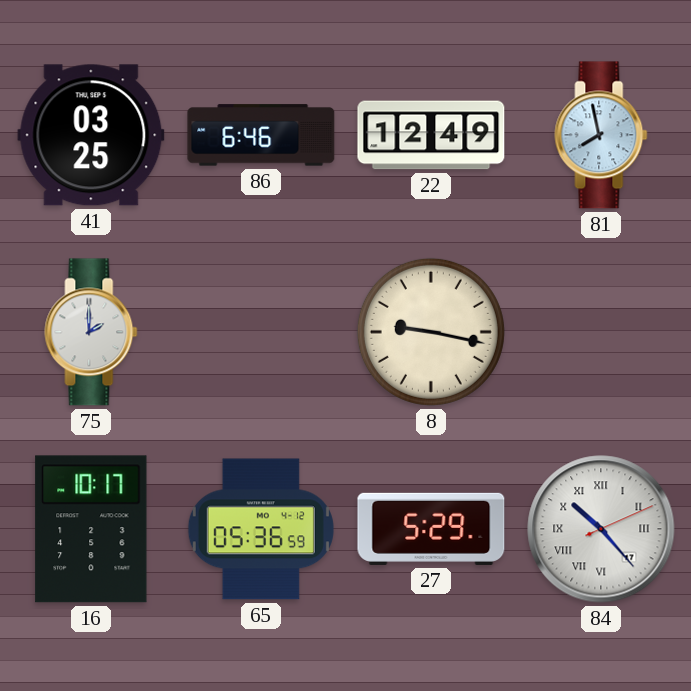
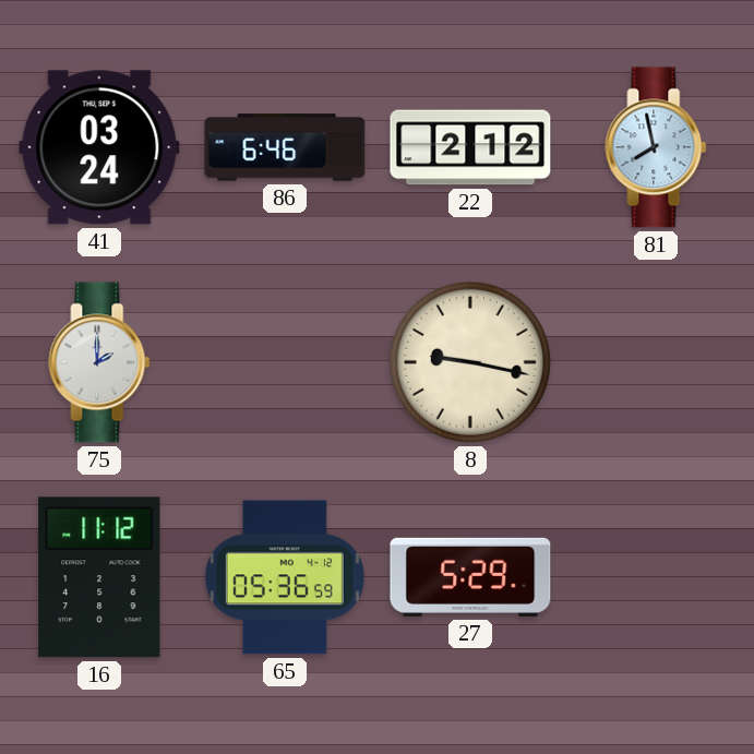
41: 03:25 -> 03:24
22: 12:49 -> 2:12
16: 10:17 -> 11:12
84: 10:23 -> none
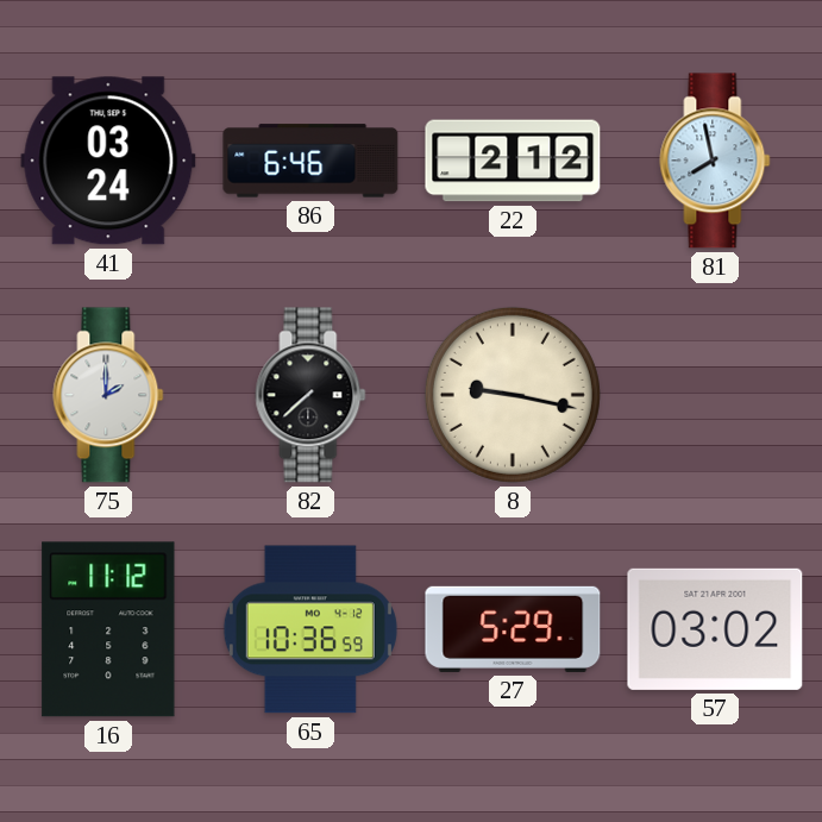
82: none -> 7:38
65: 05:36 -> 10:36
57: none -> 03:02
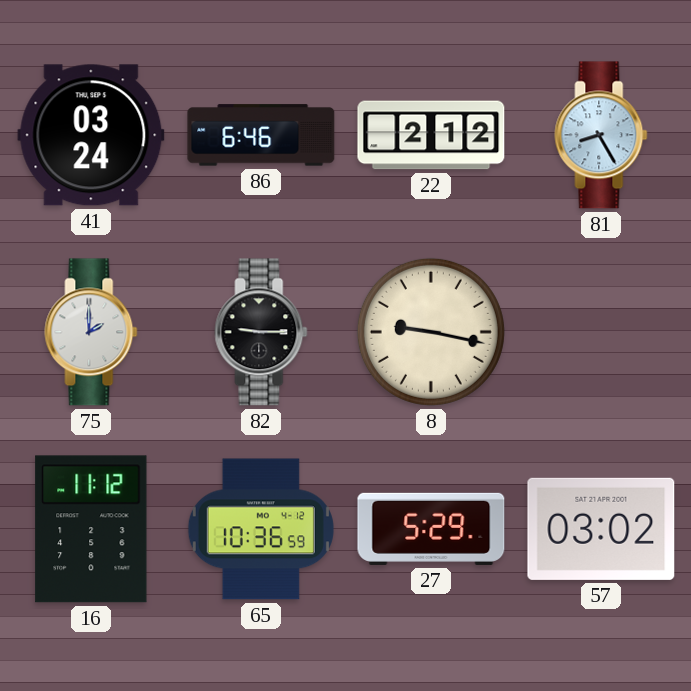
81: 7:58 -> 8:25
82: 7:38 -> 9:15
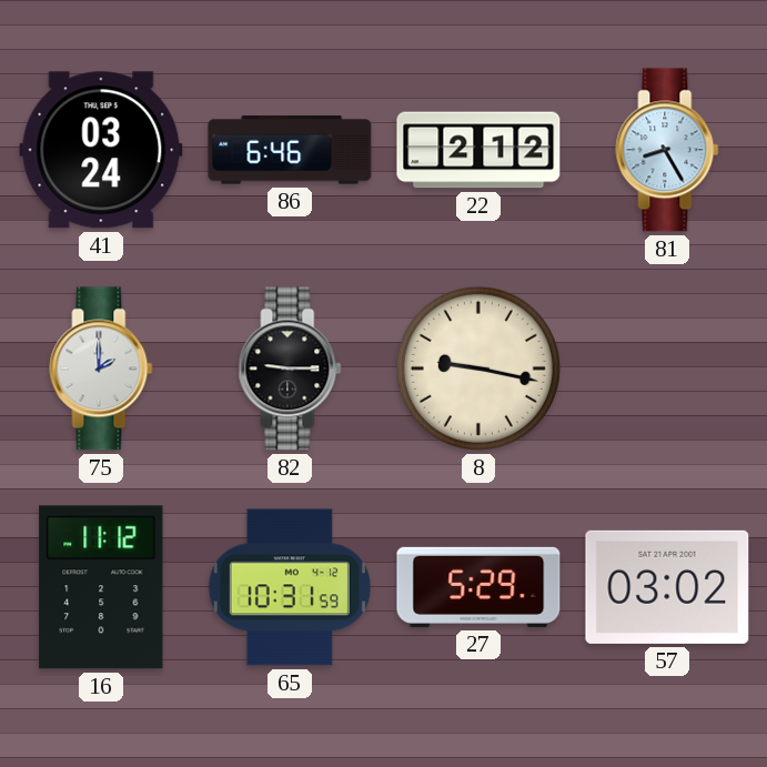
65: 10:36 -> 10:31
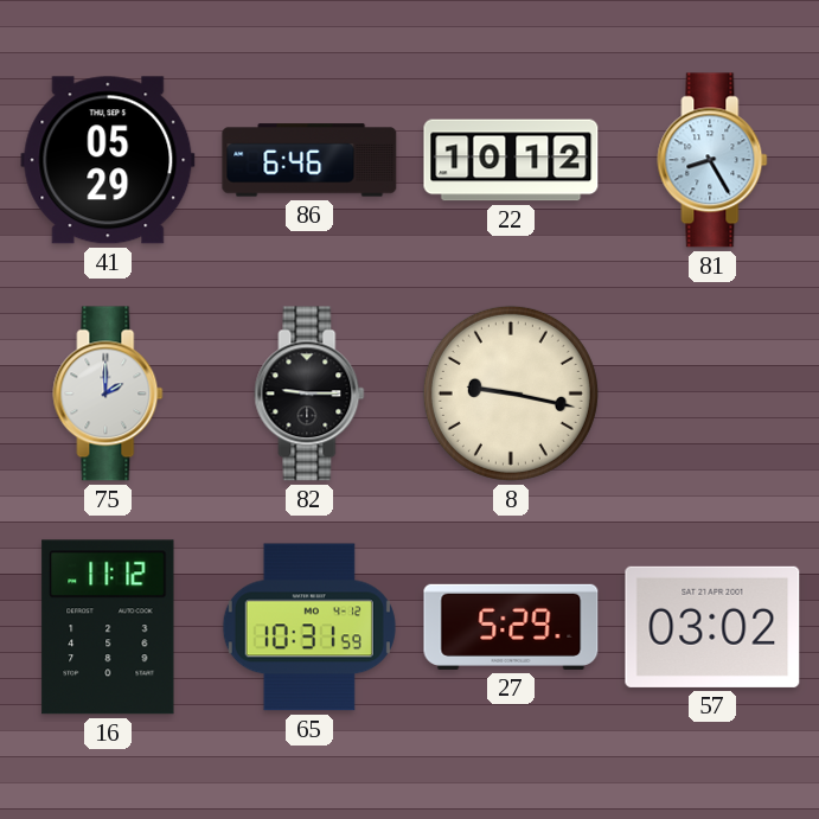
41: 03:24 -> 05:29
22: 2:12 -> 10:12
